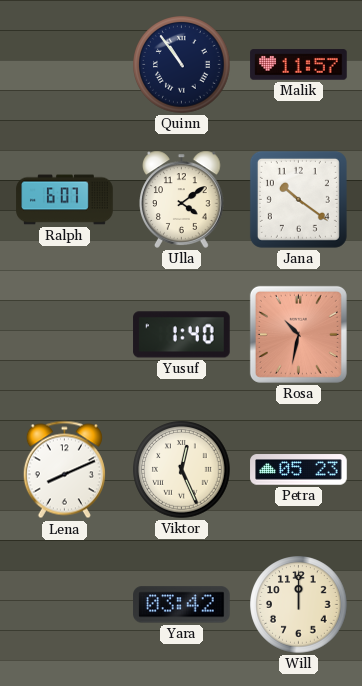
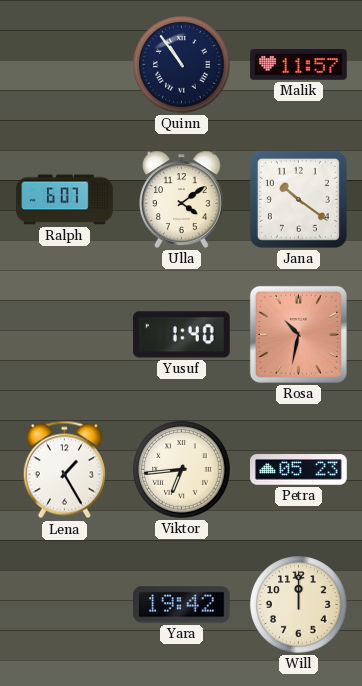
Lena: 8:11 -> 1:25
Viktor: 12:26 -> 6:44
Yara: 03:42 -> 19:42
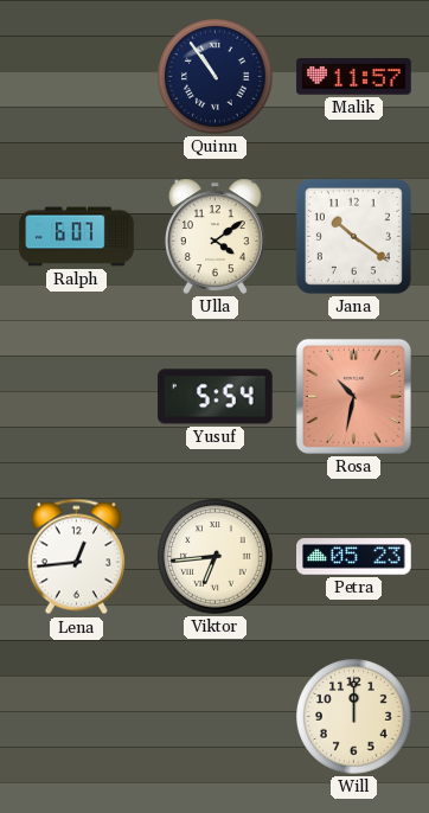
Yusuf: 1:40 -> 5:54
Lena: 1:25 -> 12:44
Yara: 19:42 -> none
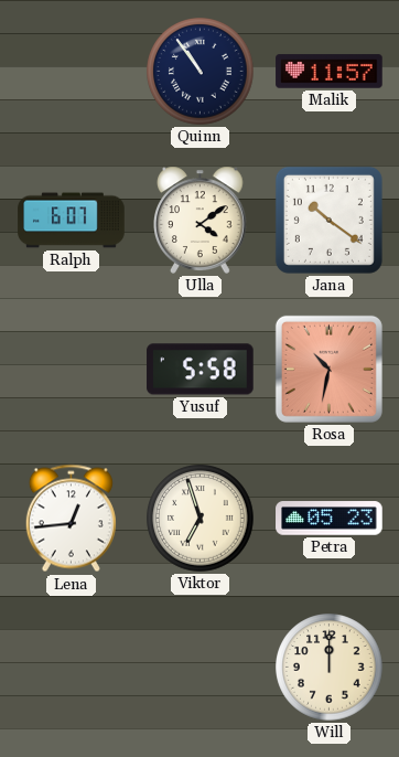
Yusuf: 5:54 -> 5:58
Viktor: 6:44 -> 6:57
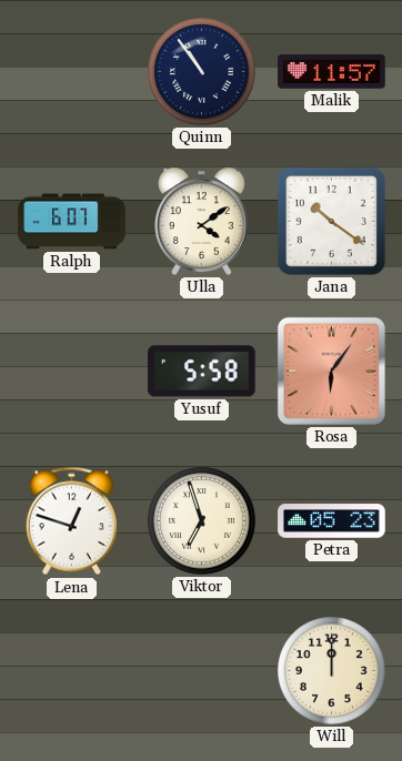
Rosa: 10:32 -> 6:06
Lena: 12:44 -> 12:48
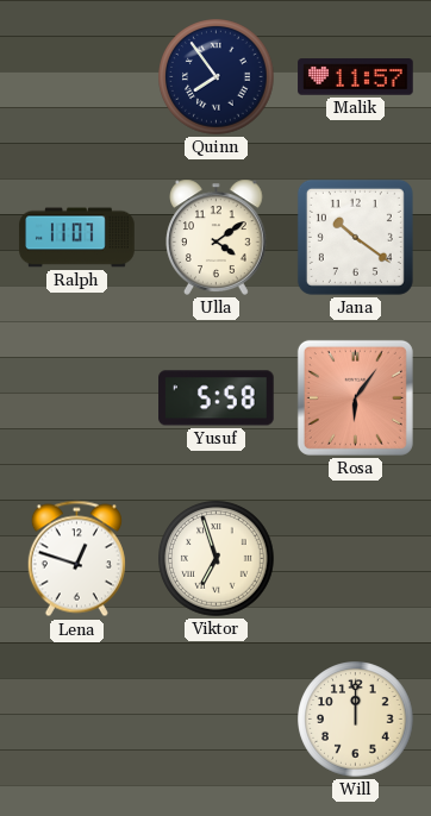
Quinn: 10:54 -> 7:54
Ralph: 6:07 -> 11:07
Petra: 05:23 -> none
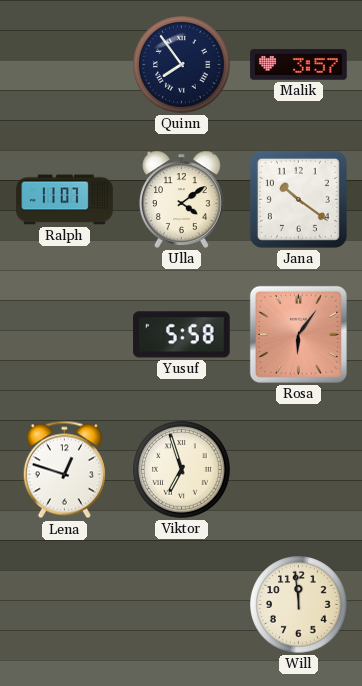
Malik: 11:57 -> 3:57
Will: 12:00 -> 11:59
